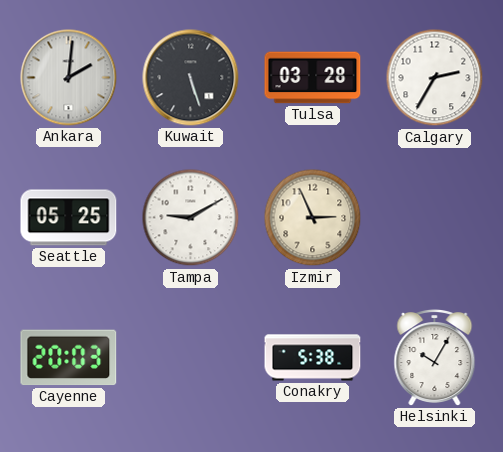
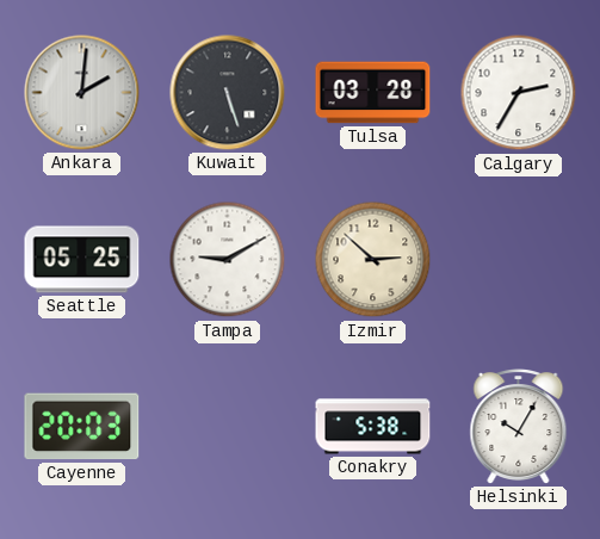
Izmir: 2:56 -> 2:52
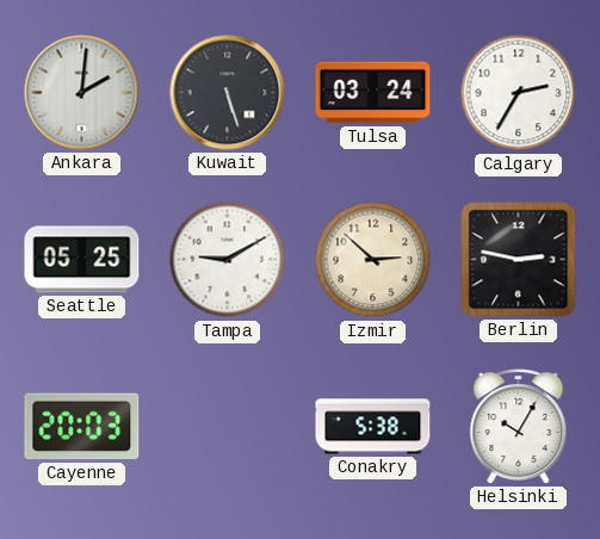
Tulsa: 03:28 -> 03:24
Berlin: none -> 2:47
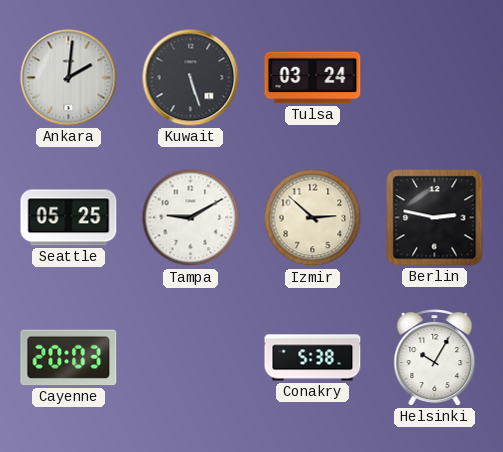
Calgary: 2:35 -> none
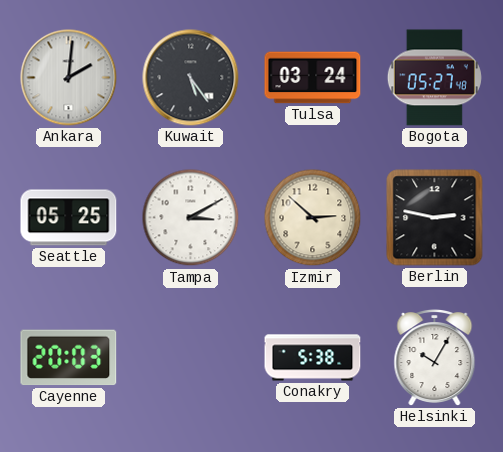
Kuwait: 5:27 -> 5:24
Bogota: none -> 05:27
Tampa: 9:10 -> 3:10
